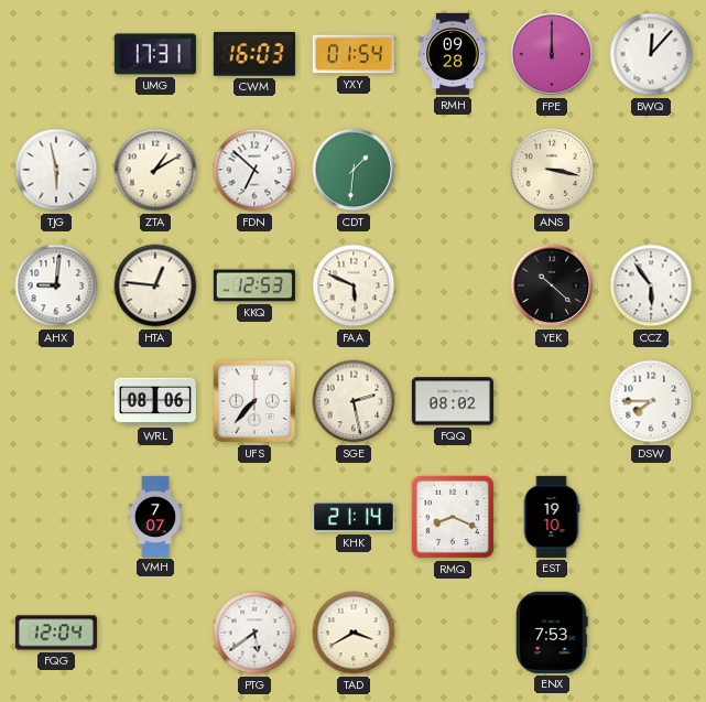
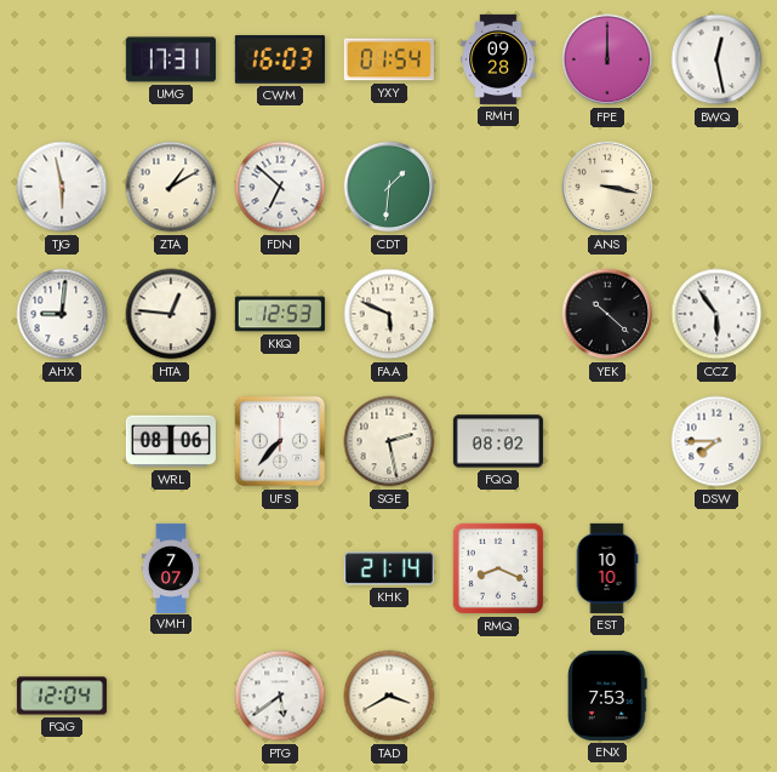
BWQ: 12:07 -> 12:28
EST: 19:10 -> 10:10
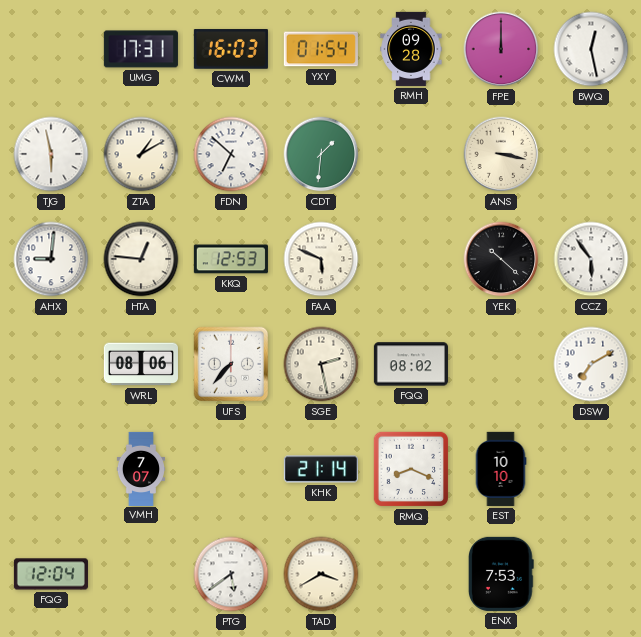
DSW: 7:45 -> 7:10
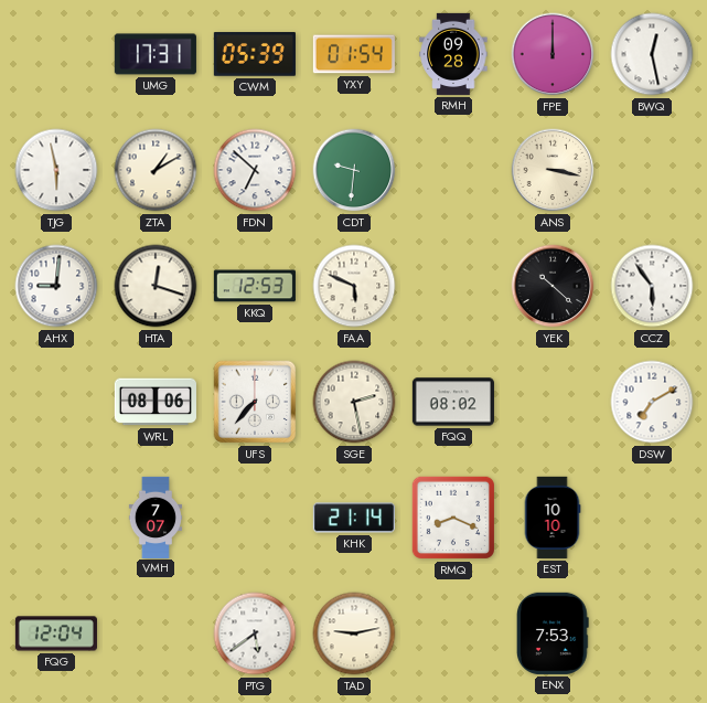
CWM: 16:03 -> 05:39
CDT: 1:31 -> 9:31
HTA: 12:46 -> 12:18
TAD: 3:40 -> 9:13
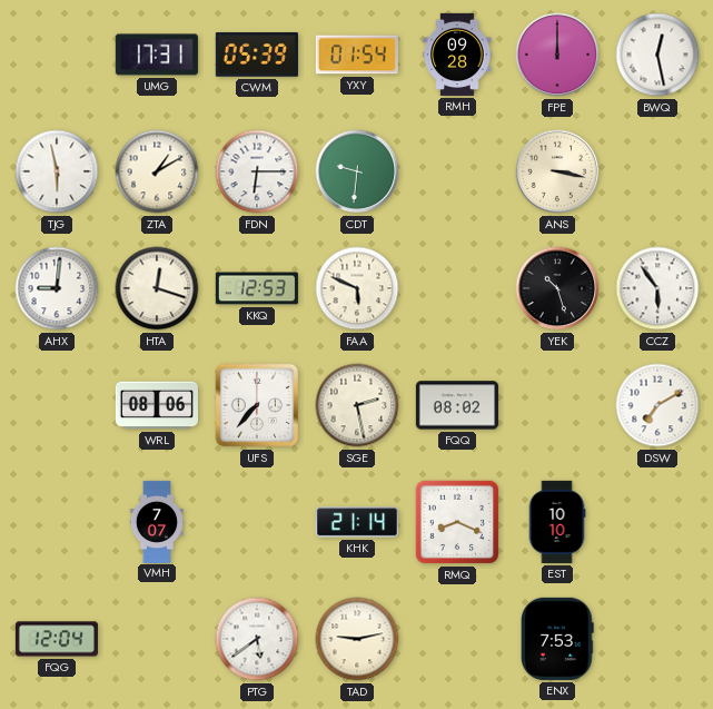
FDN: 6:52 -> 6:15
YEK: 10:22 -> 10:27
